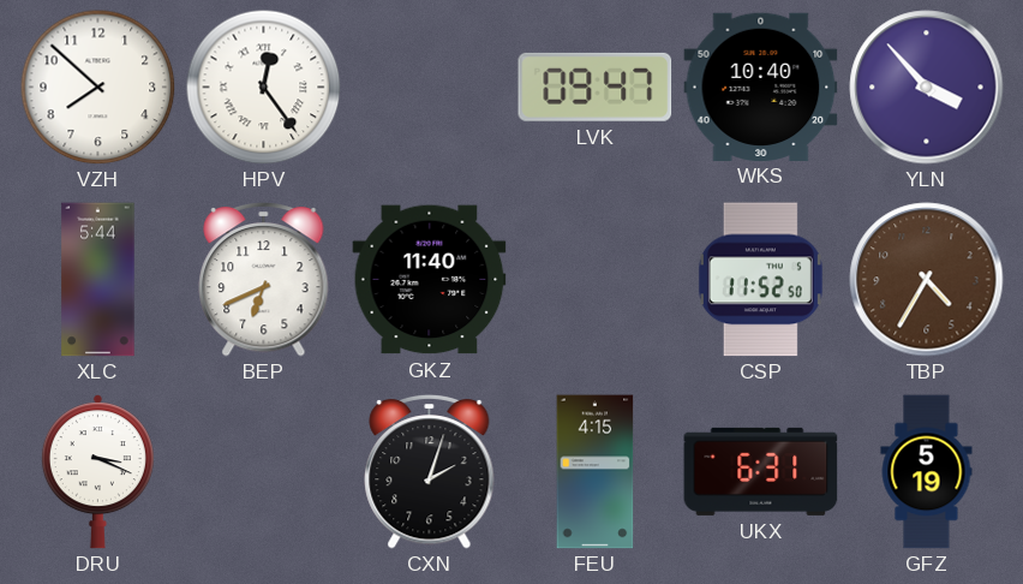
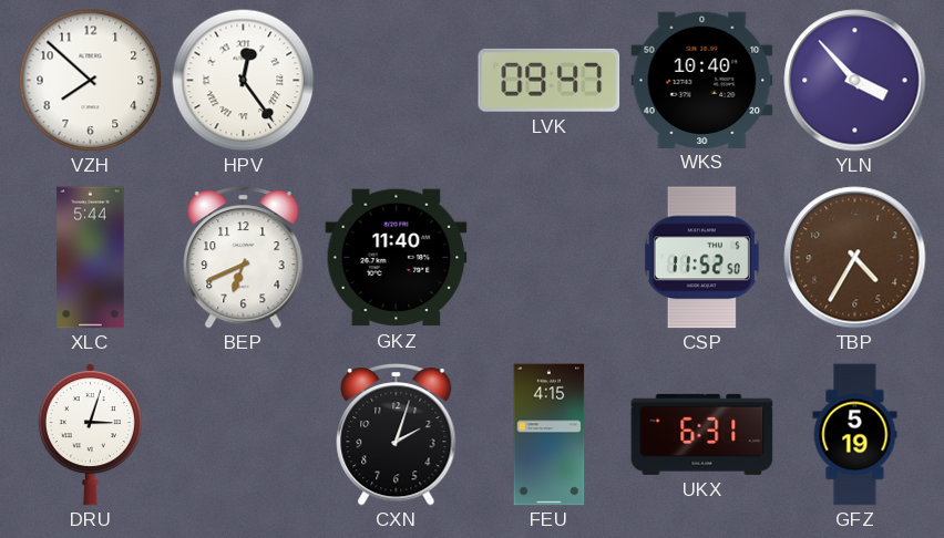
DRU: 3:19 -> 3:03
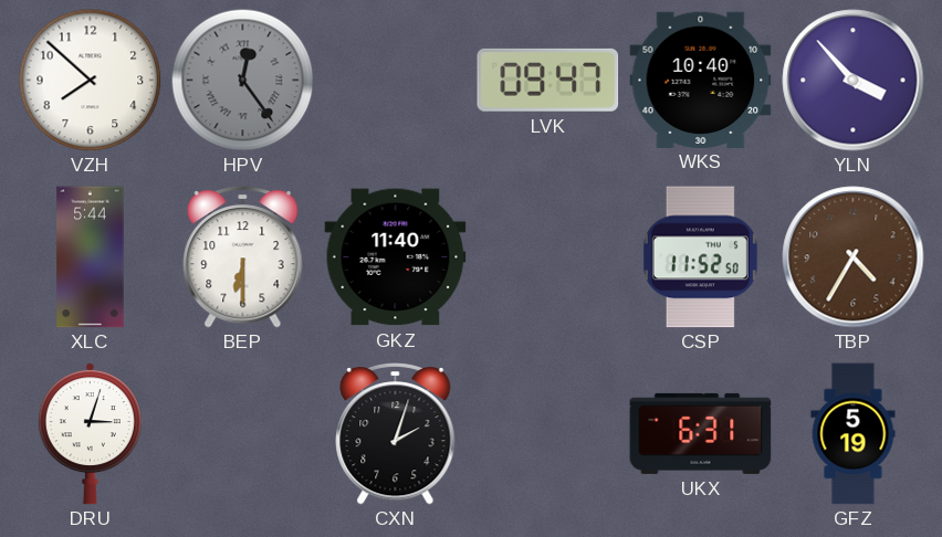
HPV dial: white -> grey
BEP: 6:41 -> 6:30
FEU: 4:15 -> none
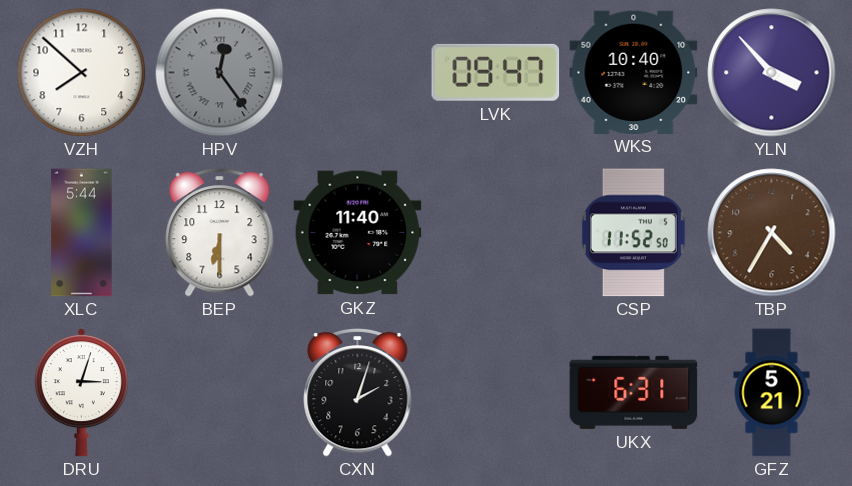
GFZ: 5:19 -> 5:21
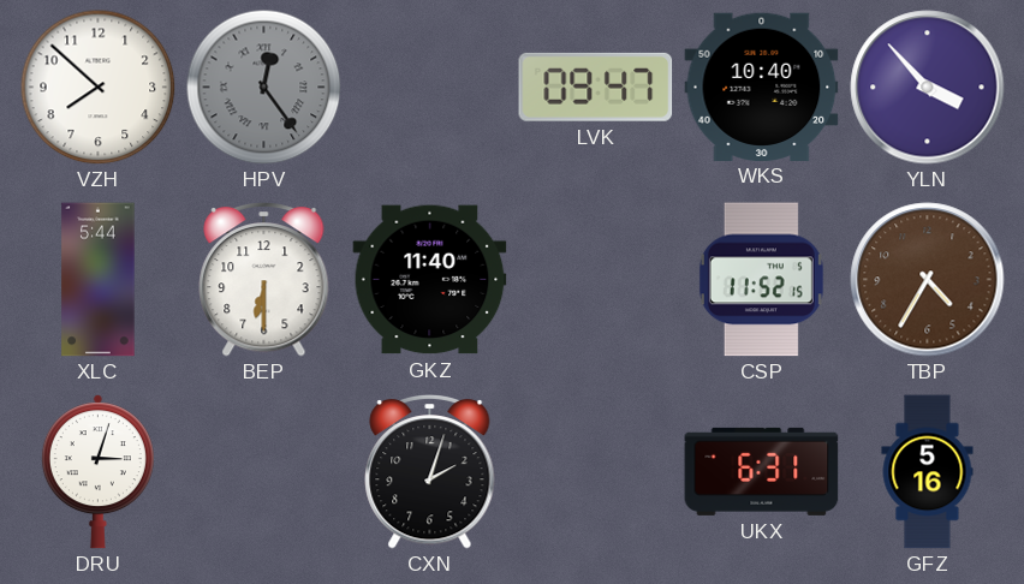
CSP: 11:52:50 -> 11:52:15
GFZ: 5:21 -> 5:16
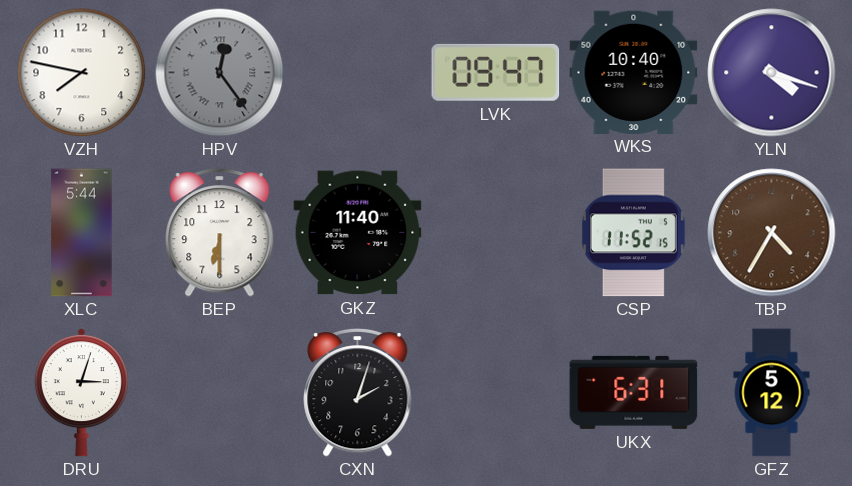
VZH: 7:52 -> 7:47
YLN: 3:53 -> 4:18
GFZ: 5:16 -> 5:12
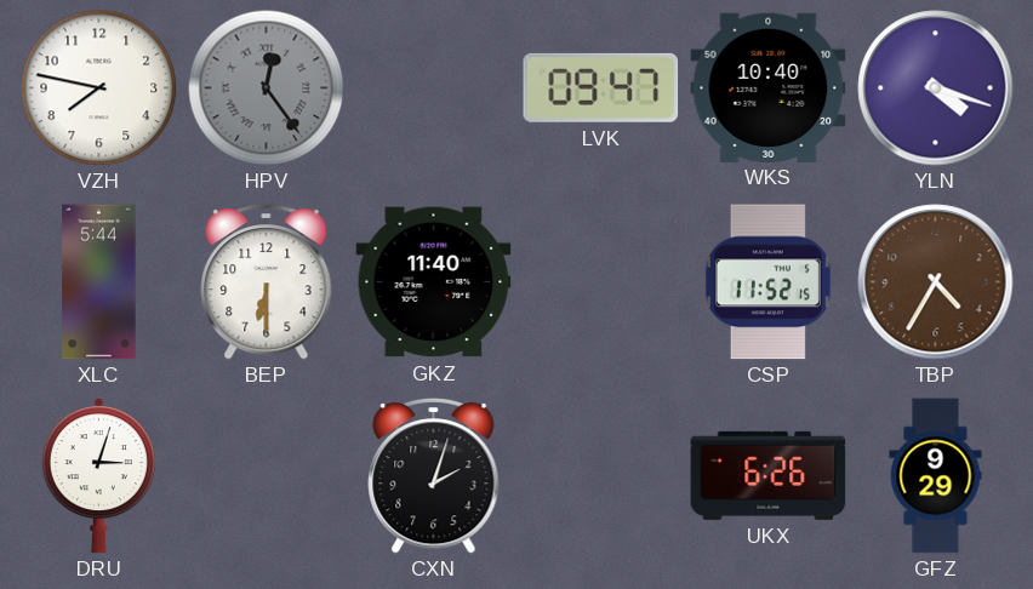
UKX: 6:31 -> 6:26
GFZ: 5:12 -> 9:29
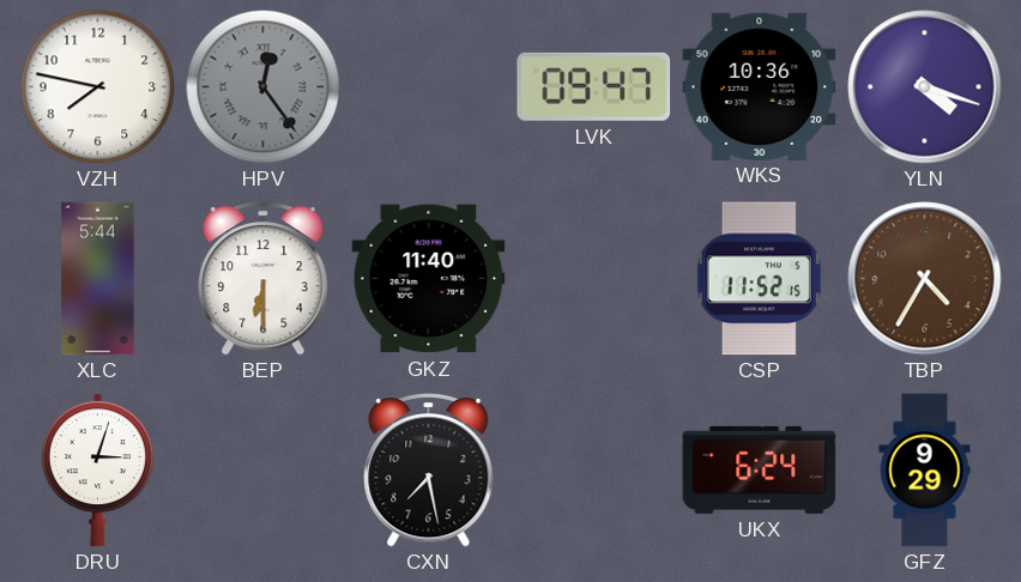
WKS: 10:40 -> 10:36
CXN: 2:03 -> 7:28
UKX: 6:26 -> 6:24
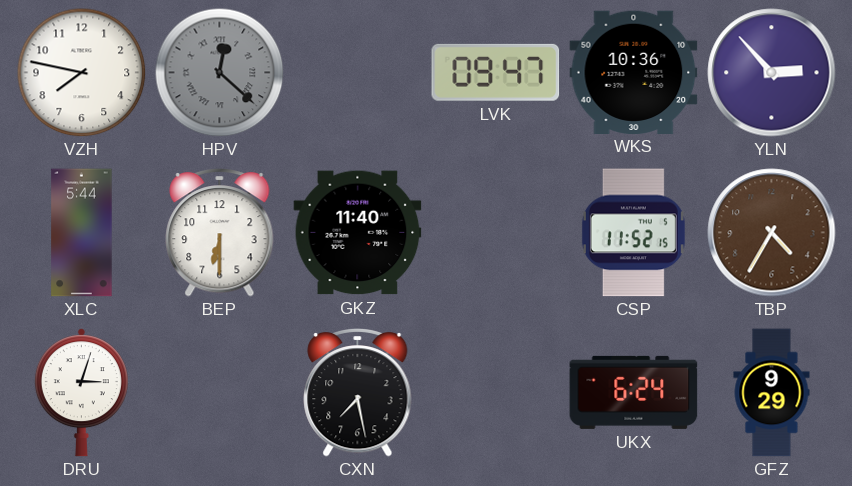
HPV: 12:24 -> 12:22
YLN: 4:18 -> 2:53
